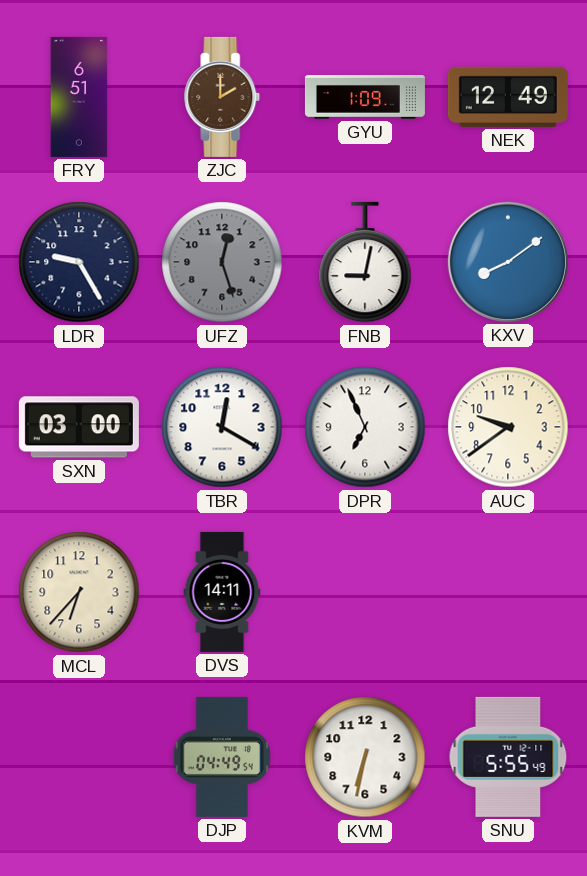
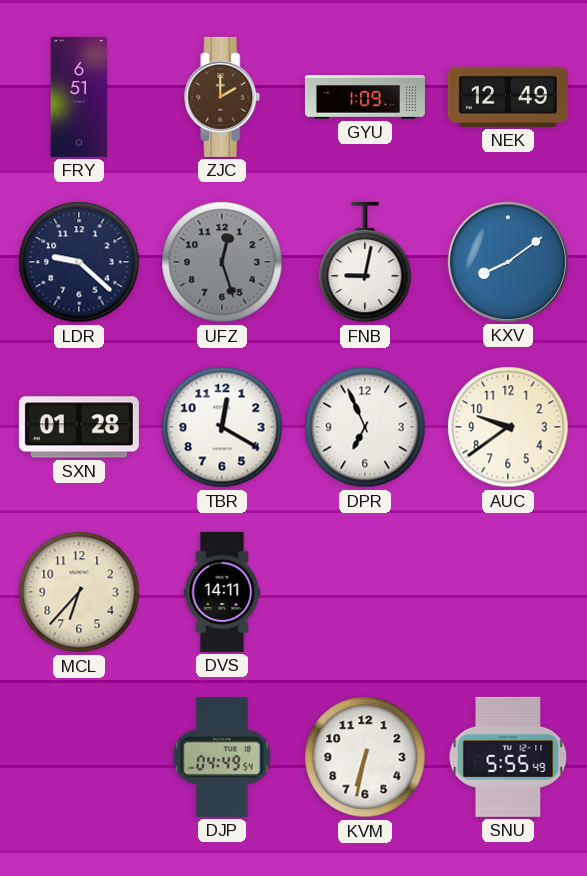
LDR: 9:25 -> 9:22
SXN: 03:00 -> 01:28
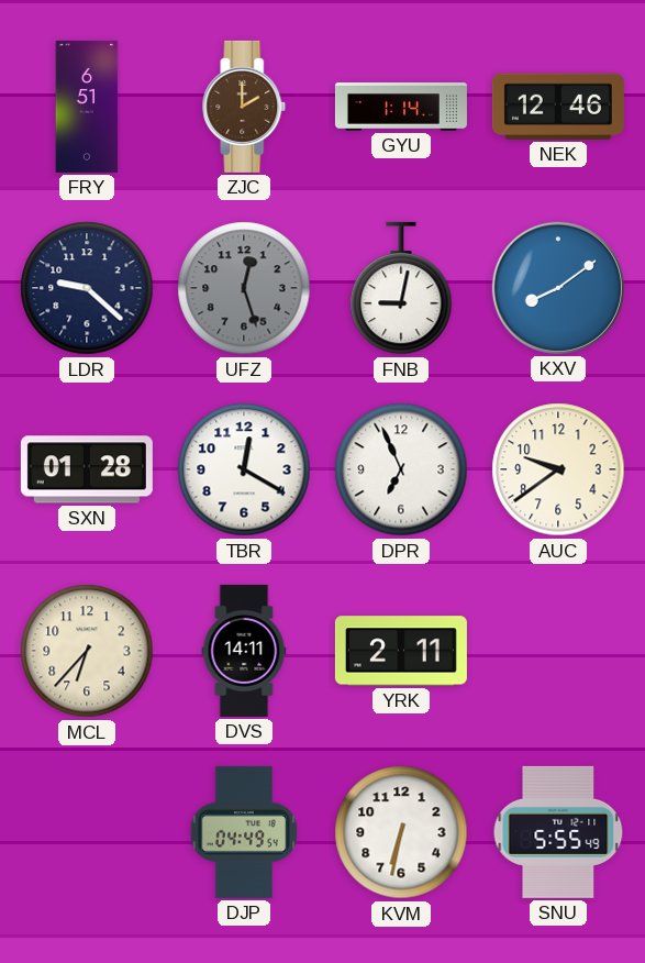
GYU: 1:09 -> 1:14
NEK: 12:49 -> 12:46
YRK: none -> 2:11
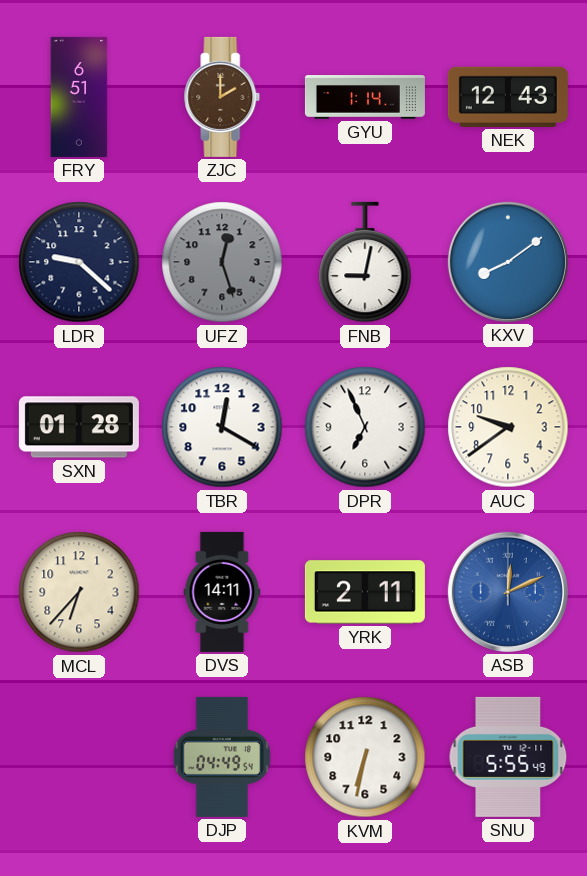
NEK: 12:46 -> 12:43
ASB: none -> 12:11
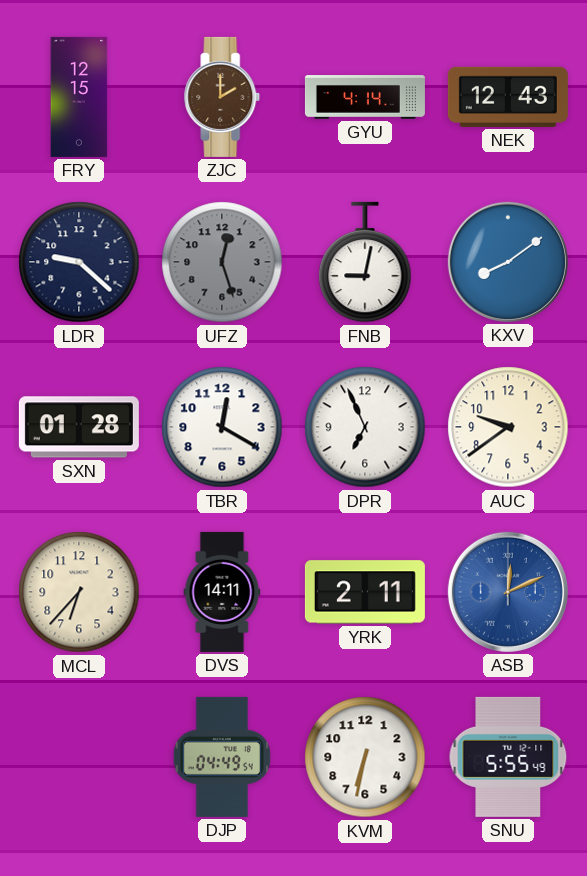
FRY: 6:51 -> 12:15
GYU: 1:14 -> 4:14
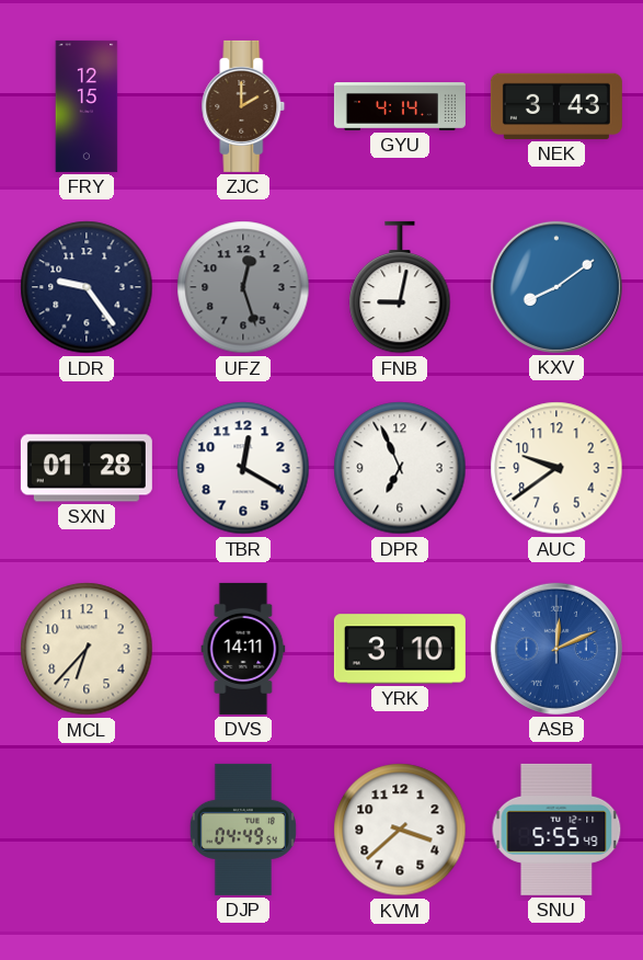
NEK: 12:43 -> 3:43
LDR: 9:22 -> 9:24
YRK: 2:11 -> 3:10
KVM: 6:32 -> 3:38
